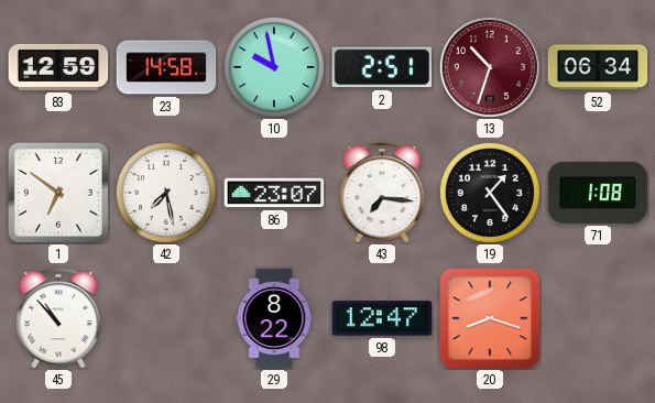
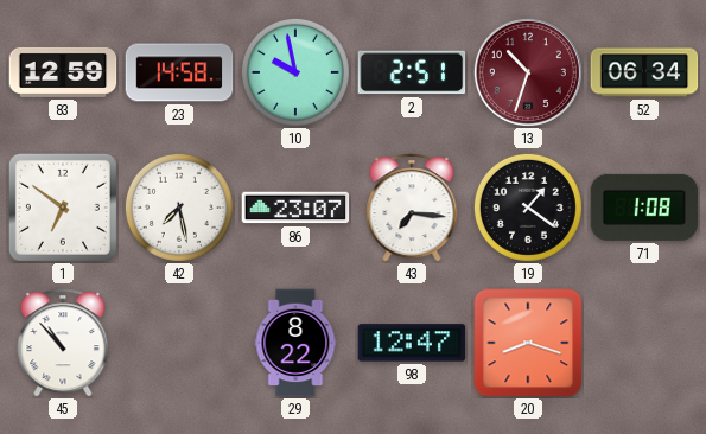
19: 1:24 -> 1:21
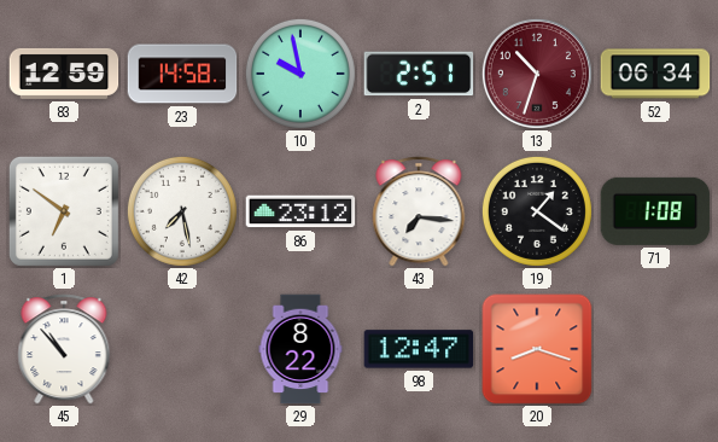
86: 23:07 -> 23:12
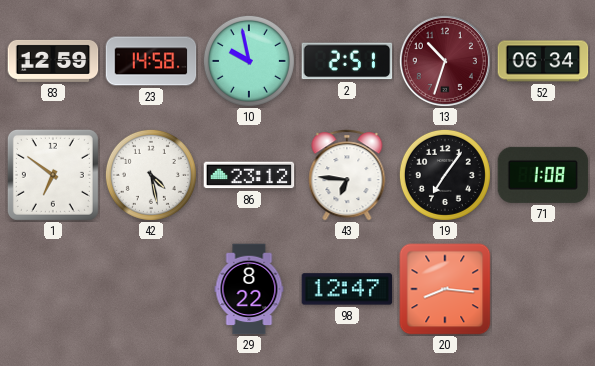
42: 7:28 -> 4:28
43: 7:16 -> 6:46
19: 1:21 -> 7:06
45: 10:53 -> none
20: 8:18 -> 8:16
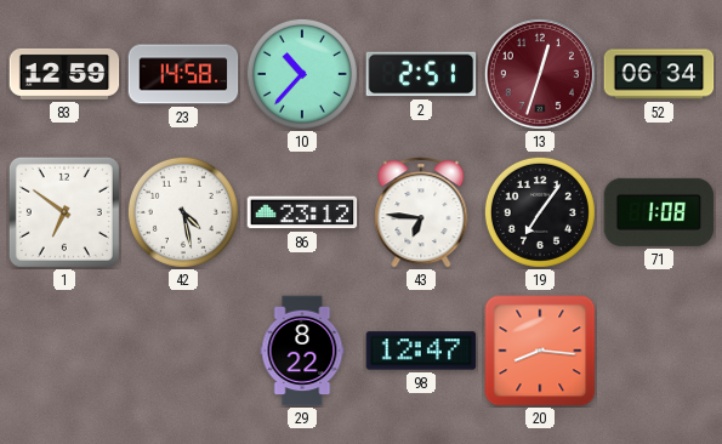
10: 9:58 -> 10:37
13: 10:33 -> 12:33
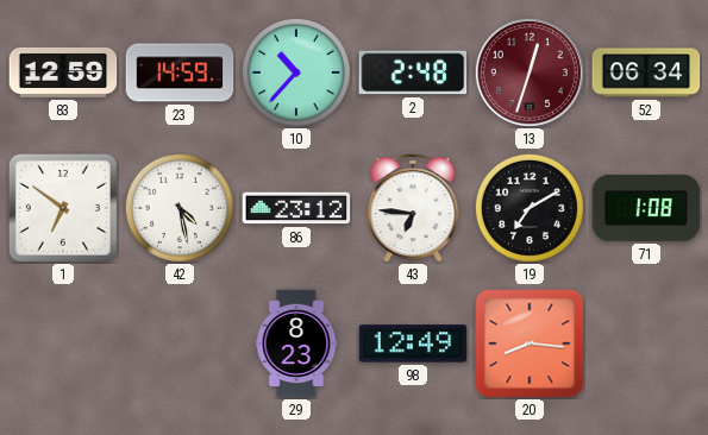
23: 14:58 -> 14:59
2: 2:51 -> 2:48
19: 7:06 -> 7:10
29: 8:22 -> 8:23
98: 12:47 -> 12:49
